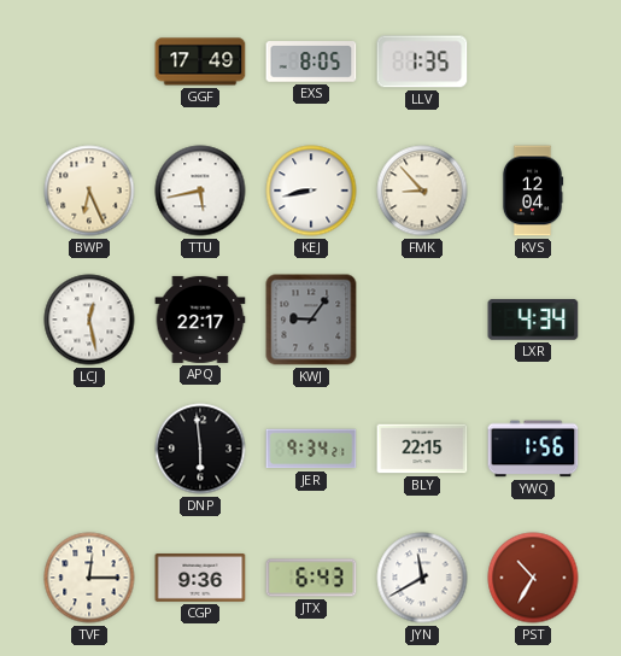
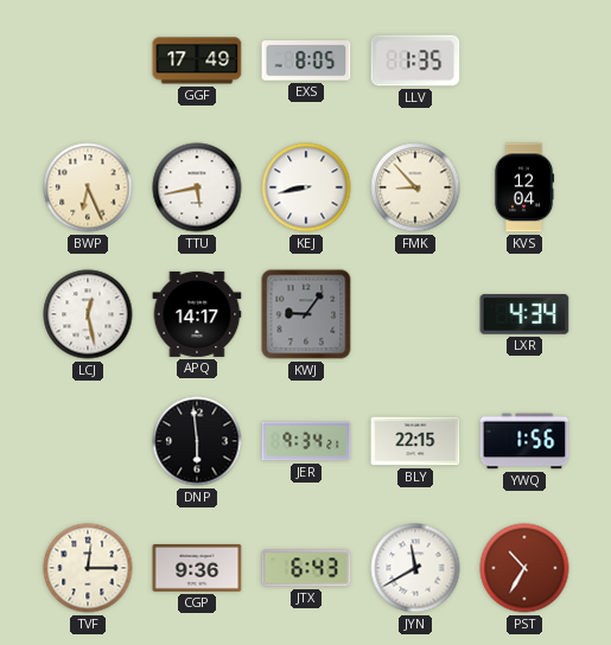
APQ: 22:17 -> 14:17
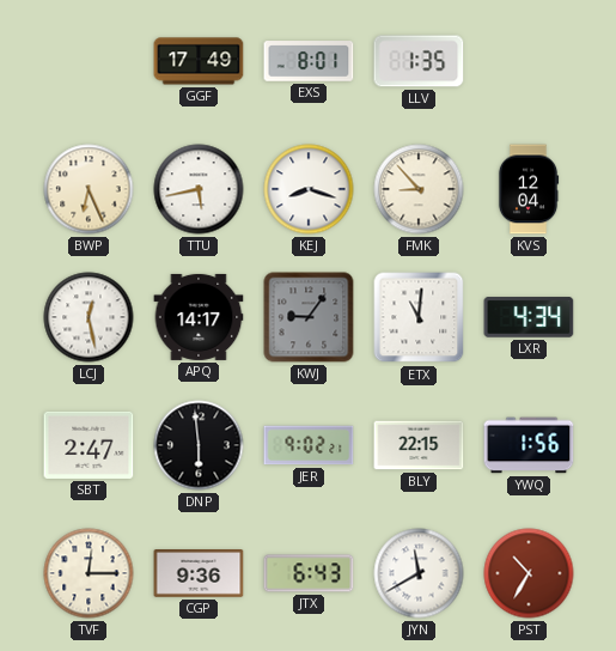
EXS: 8:05 -> 8:01
KEJ: 8:43 -> 8:18
ETX: none -> 11:01
SBT: none -> 2:47
JER: 9:34 -> 9:02
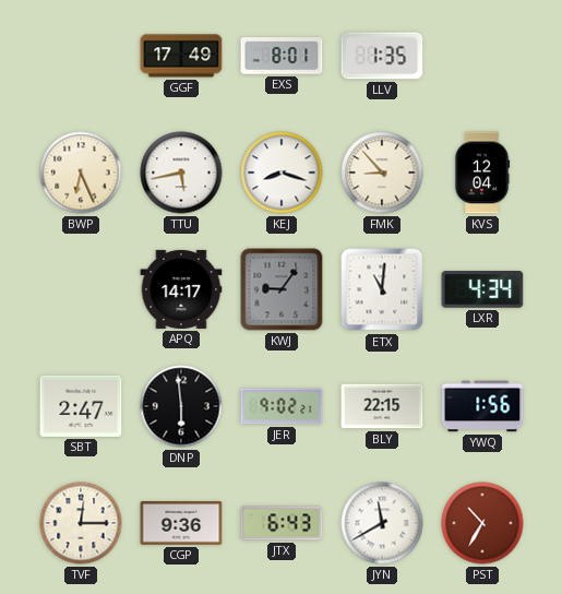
LCJ: 12:28 -> none
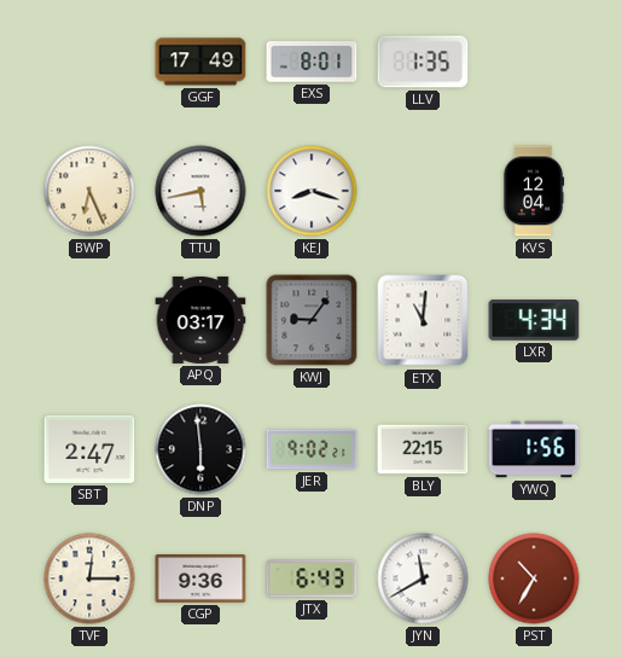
FMK: 8:53 -> none
APQ: 14:17 -> 03:17
